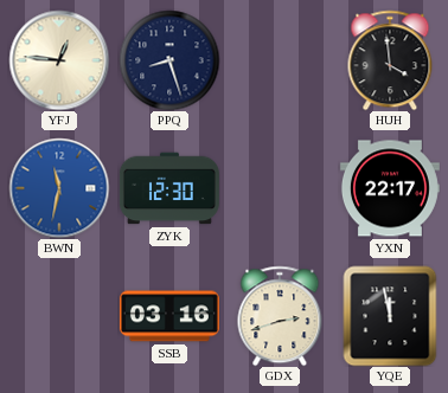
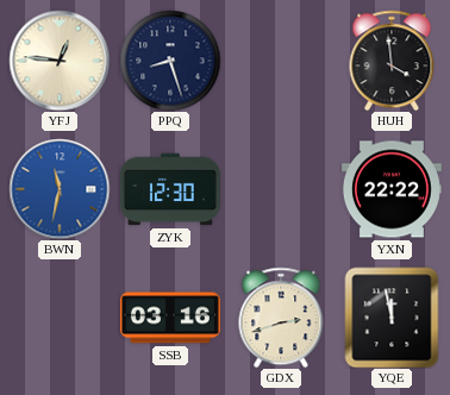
YXN: 22:17 -> 22:22
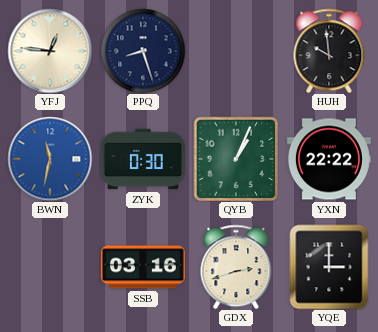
HUH: 3:59 -> 9:59
ZYK: 12:30 -> 0:30
QYB: none -> 1:04
YQE: 11:58 -> 3:00
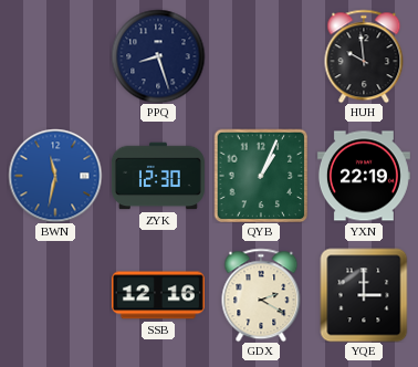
YFJ: 12:46 -> none
ZYK: 0:30 -> 12:30
YXN: 22:22 -> 22:19
SSB: 03:16 -> 12:16
GDX: 2:42 -> 2:20
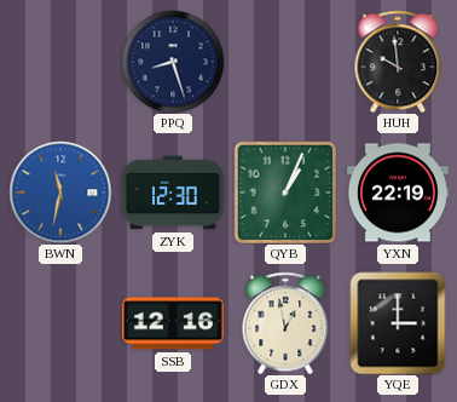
GDX: 2:20 -> 12:58
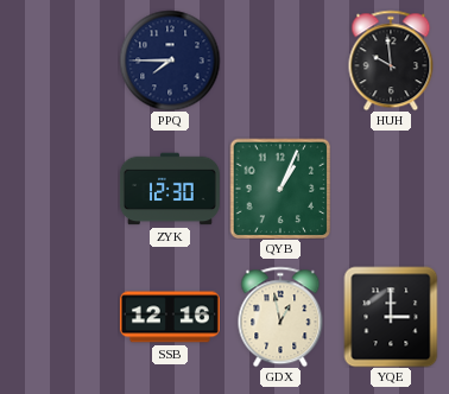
PPQ: 8:27 -> 7:45
BWN: 11:32 -> none
YXN: 22:19 -> none
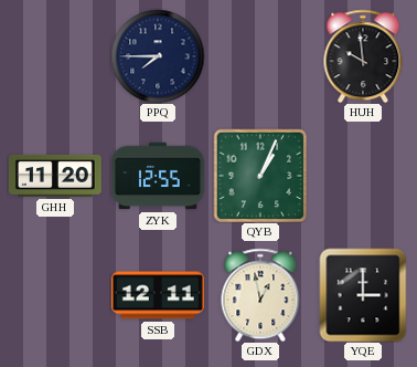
GHH: none -> 11:20
ZYK: 12:30 -> 12:55
SSB: 12:16 -> 12:11
